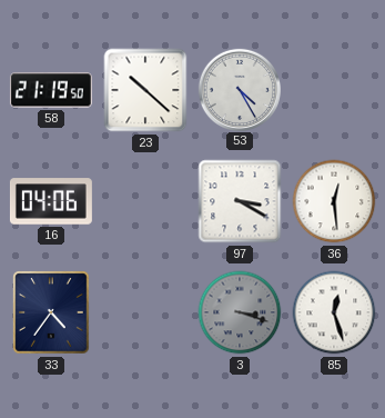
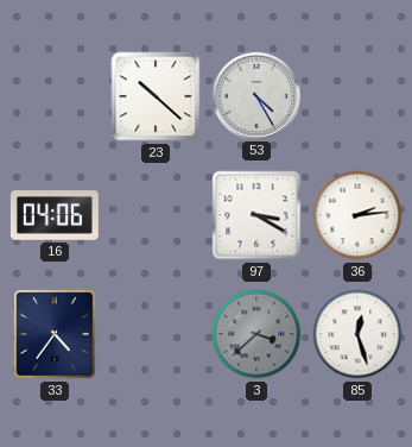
58: 21:19 -> none
36: 12:29 -> 2:14
3: 3:18 -> 3:38
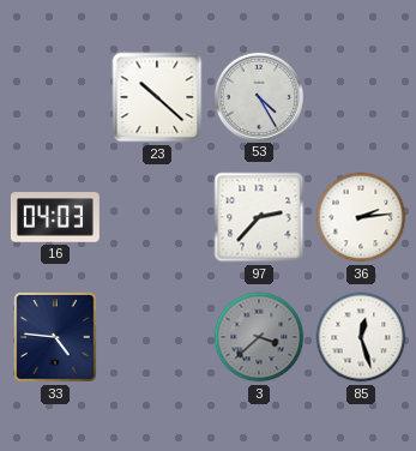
16: 04:06 -> 04:03
97: 3:20 -> 2:37
33: 4:36 -> 4:46
